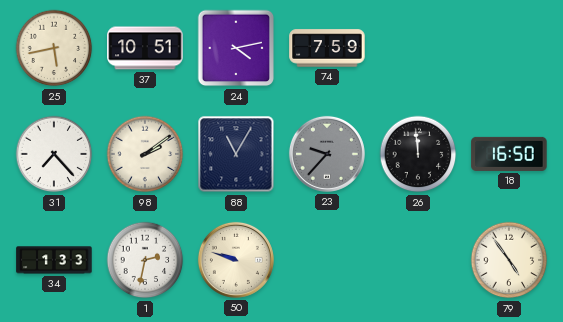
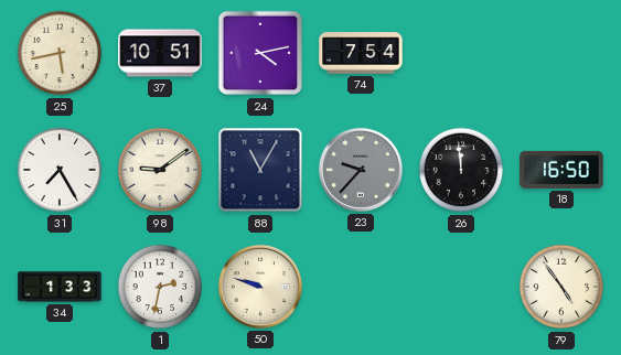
74: 7:59 -> 7:54
31: 7:23 -> 7:25
98: 2:09 -> 9:09
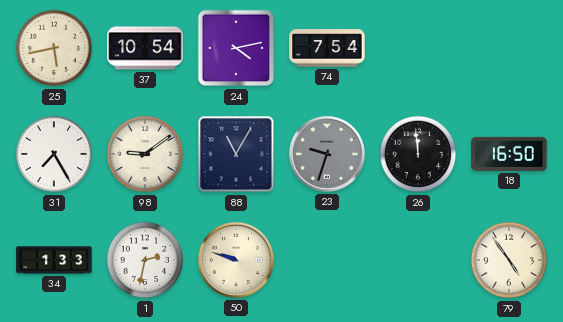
37: 10:51 -> 10:54
23: 9:37 -> 9:33
